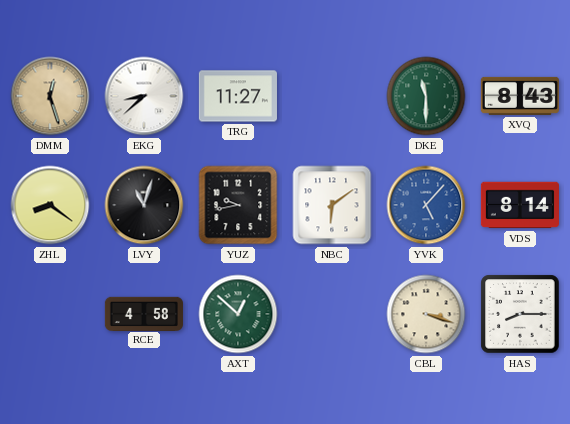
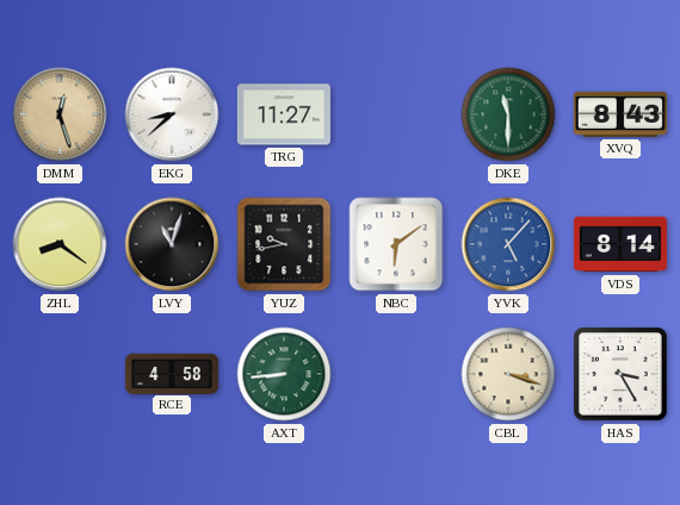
AXT: 12:52 -> 8:44
HAS: 8:15 -> 3:25
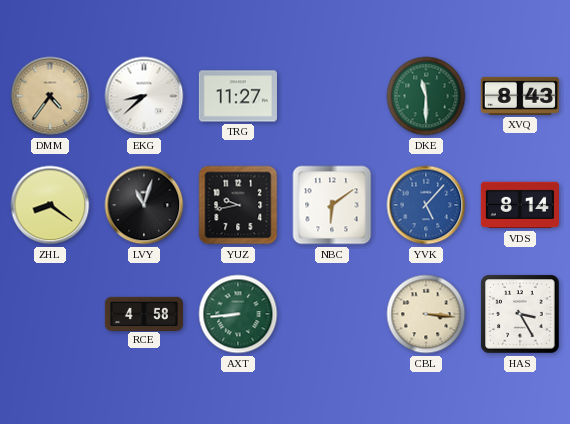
DMM: 12:27 -> 4:36
CBL: 3:18 -> 3:16
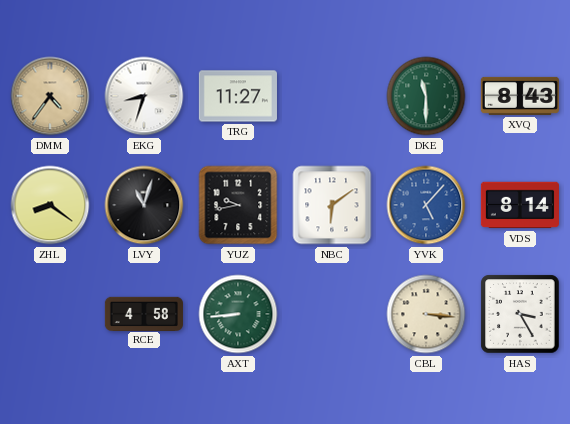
EKG: 8:38 -> 8:33
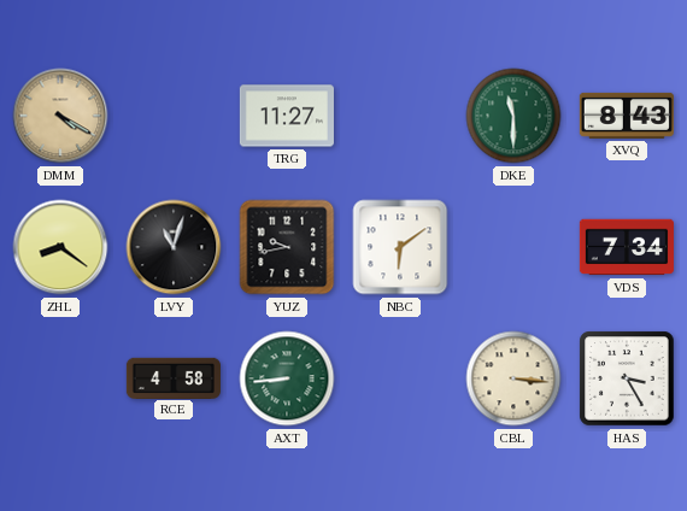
DMM: 4:36 -> 4:20
EKG: 8:33 -> none
YVK: 5:07 -> none
VDS: 8:14 -> 7:34
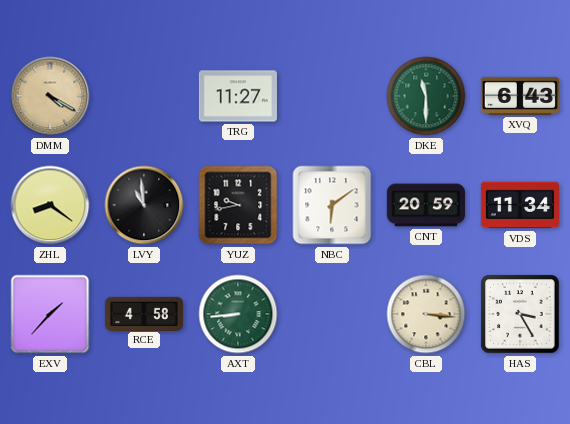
XVQ: 8:43 -> 6:43
LVY: 11:03 -> 10:59
CNT: none -> 20:59
VDS: 7:34 -> 11:34
EXV: none -> 1:37
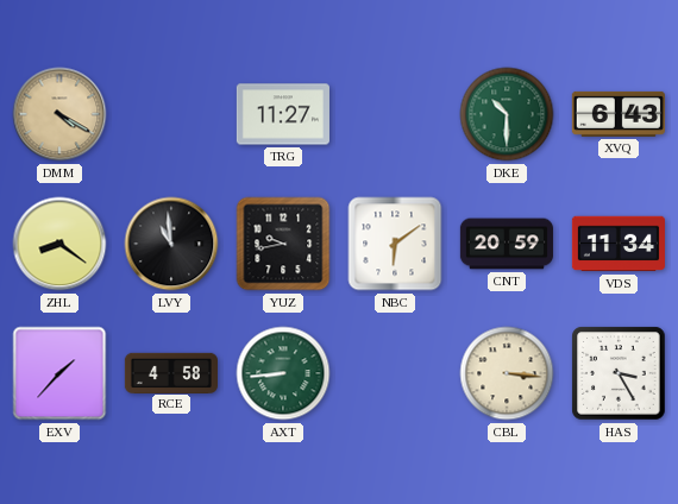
DKE: 11:30 -> 10:30
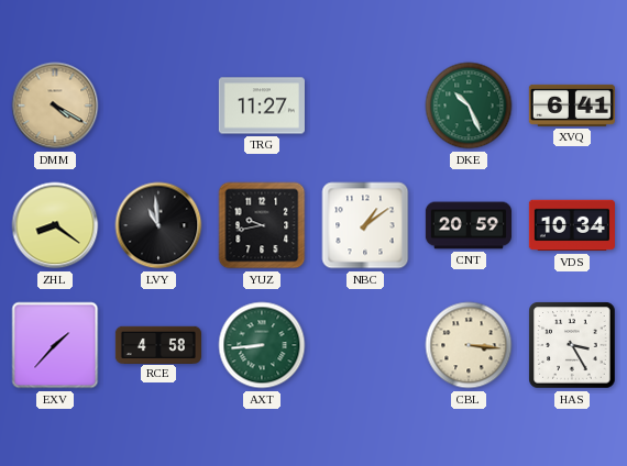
DKE: 10:30 -> 10:26
XVQ: 6:43 -> 6:41
NBC: 6:09 -> 1:09
VDS: 11:34 -> 10:34
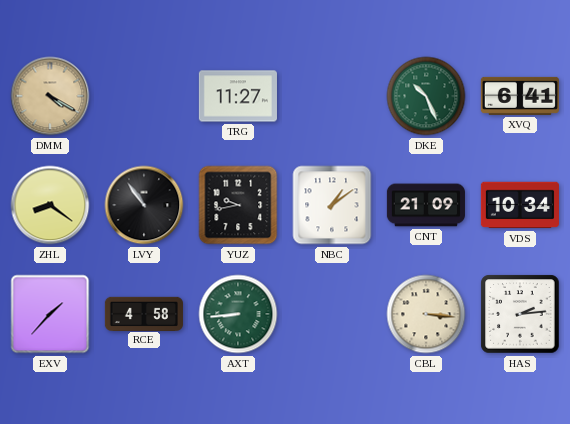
LVY: 10:59 -> 10:54
CNT: 20:59 -> 21:09
HAS: 3:25 -> 2:14
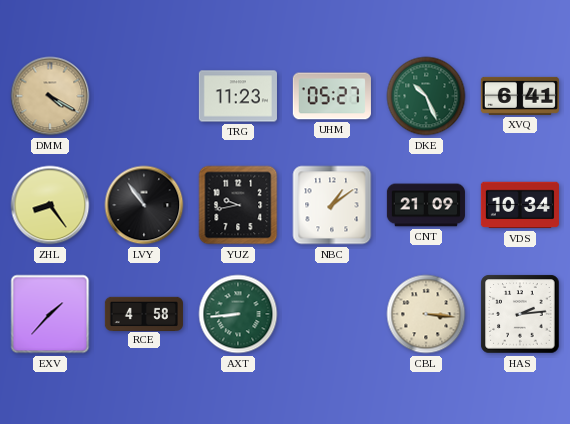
TRG: 11:27 -> 11:23
UHM: none -> 05:27
ZHL: 8:21 -> 8:24
